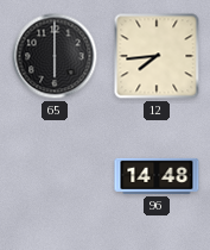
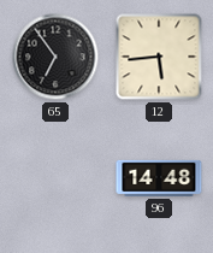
65: 6:00 -> 6:54
12: 7:44 -> 5:44
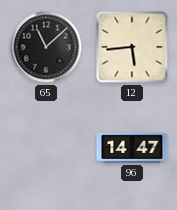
65: 6:54 -> 11:08
96: 14:48 -> 14:47
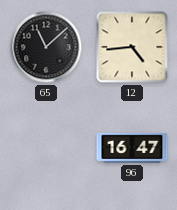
12: 5:44 -> 4:44
96: 14:47 -> 16:47
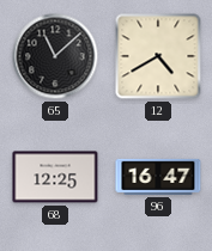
12: 4:44 -> 4:40
68: none -> 12:25
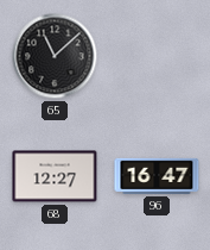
12: 4:40 -> none
68: 12:25 -> 12:27
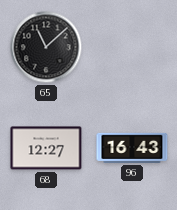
96: 16:47 -> 16:43
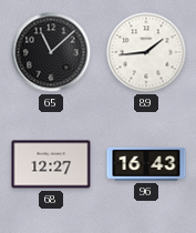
89: none -> 1:44
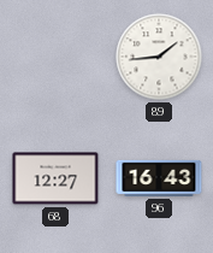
65: 11:08 -> none
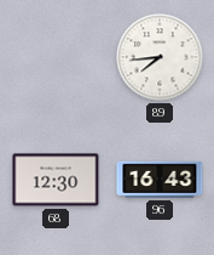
89: 1:44 -> 7:44
68: 12:27 -> 12:30
